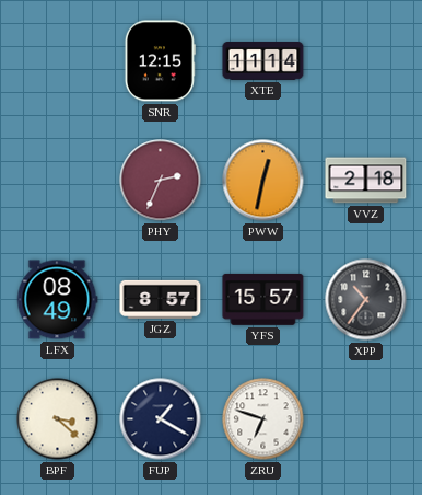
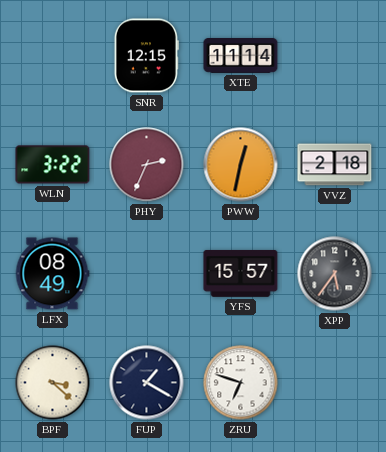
WLN: none -> 3:22
JGZ: 8:57 -> none
XPP: 10:36 -> 5:36
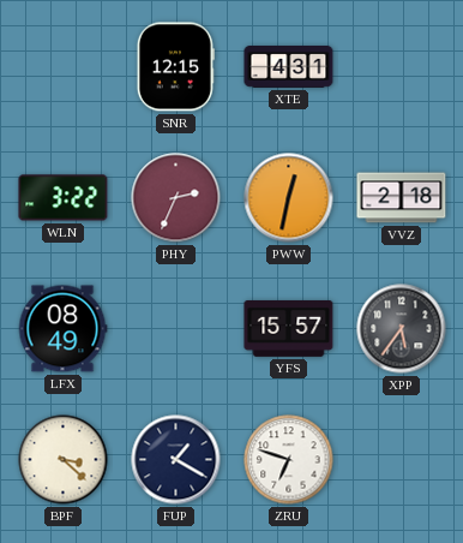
XTE: 11:14 -> 4:31
